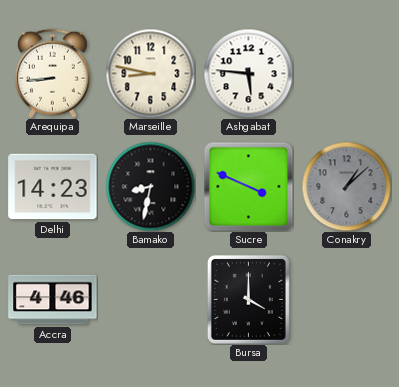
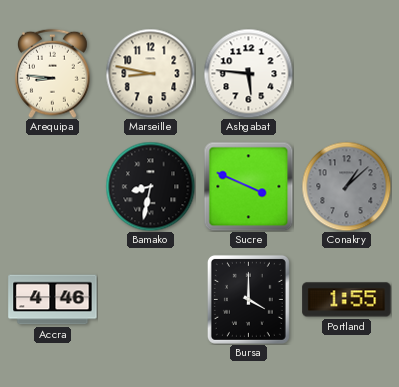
Arequipa: 8:44 -> 8:46
Delhi: 14:23 -> none
Portland: none -> 1:55
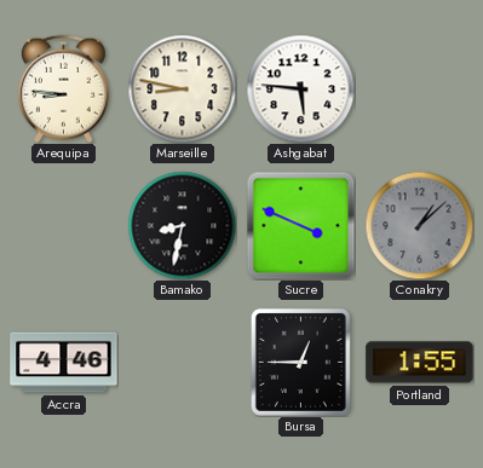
Bursa: 4:00 -> 12:45
